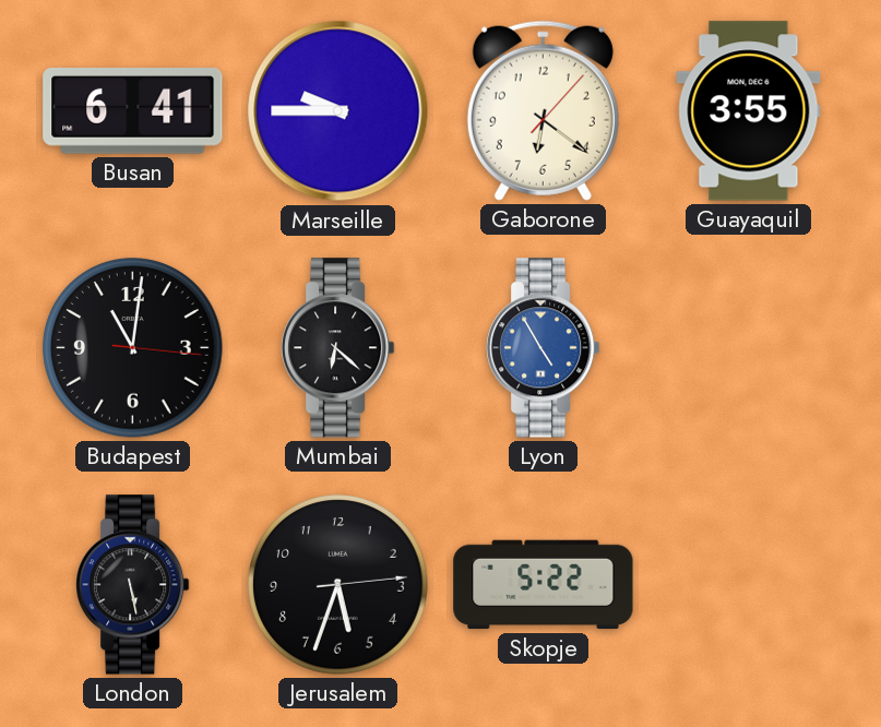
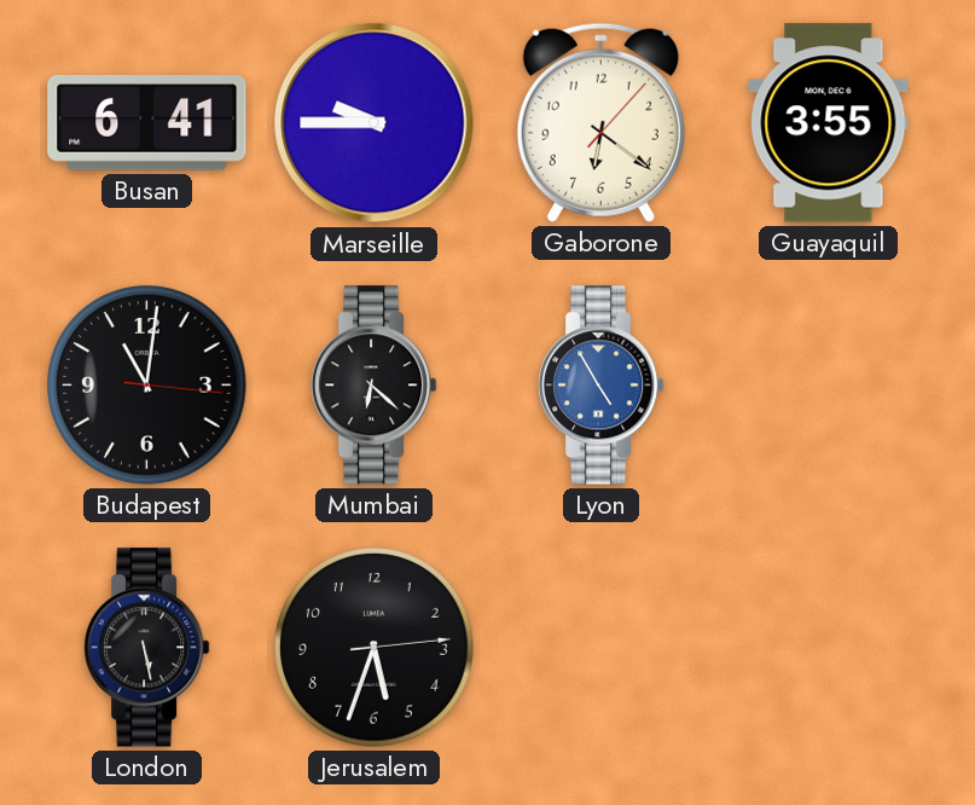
Skopje: 5:22 -> none
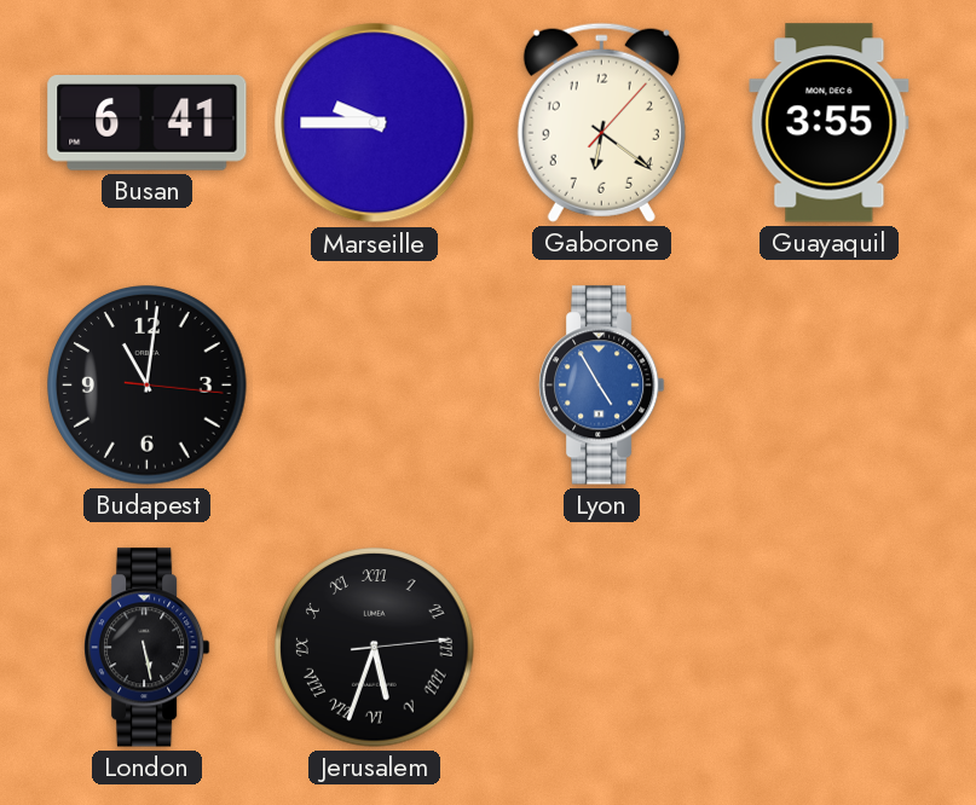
Mumbai: 6:22 -> none
Jerusalem numerals: Arabic -> Roman
